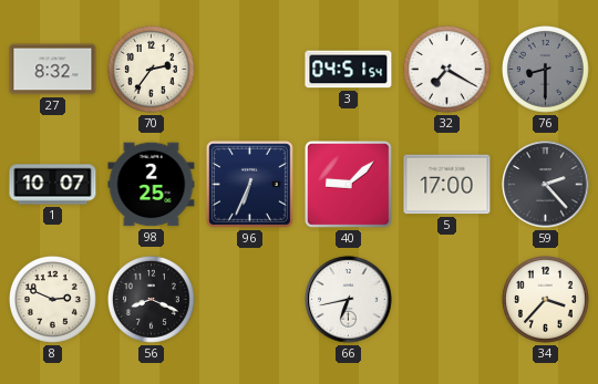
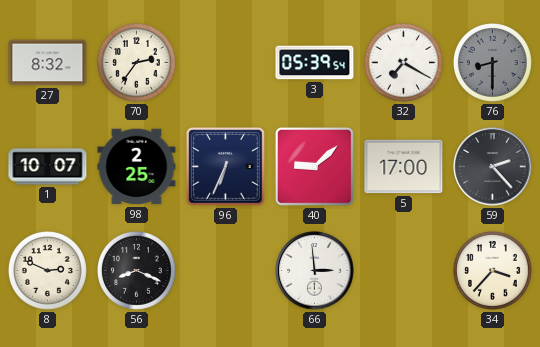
3: 04:51 -> 05:39
66: 6:43 -> 2:59
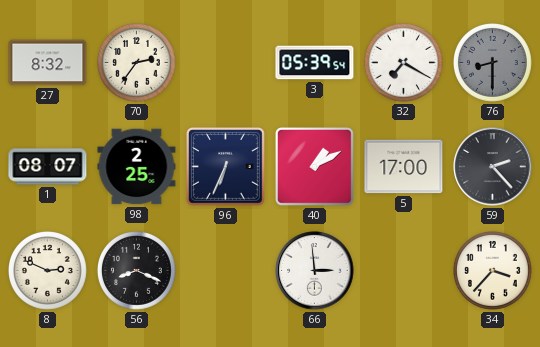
1: 10:07 -> 08:07
40: 9:08 -> 1:10
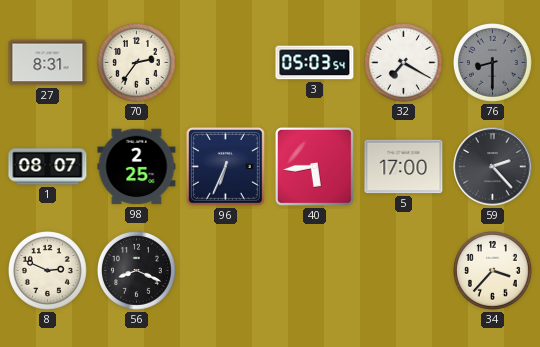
27: 8:32 -> 8:31
3: 05:39 -> 05:03
40: 1:10 -> 5:44
66: 2:59 -> none
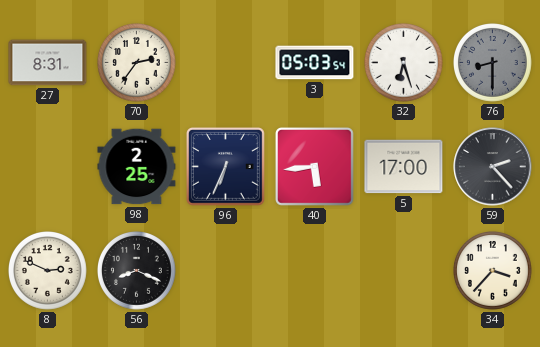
32: 7:20 -> 6:27
1: 08:07 -> none
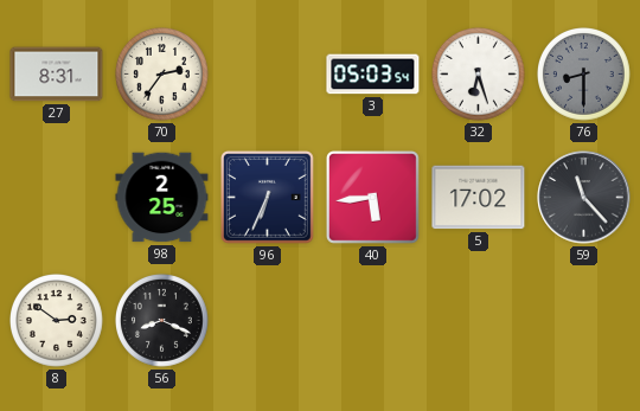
5: 17:00 -> 17:02
59: 2:23 -> 11:23
8: 2:49 -> 2:51
34: 3:37 -> none
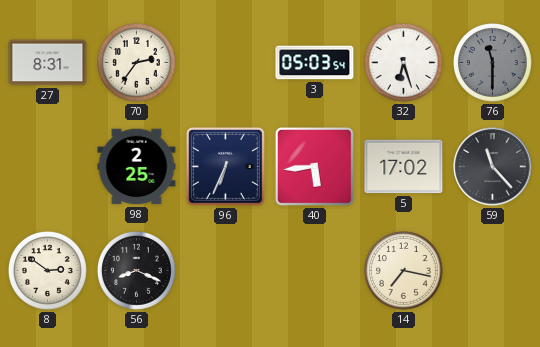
76: 8:30 -> 11:30
14: none -> 7:17
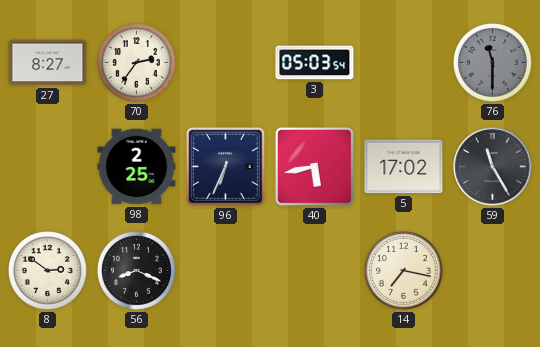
27: 8:31 -> 8:27
32: 6:27 -> none
40: 5:44 -> 5:43
59: 11:23 -> 11:25
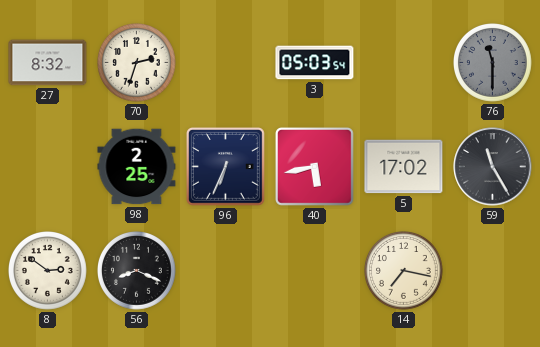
27: 8:27 -> 8:32
70: 2:36 -> 2:33
